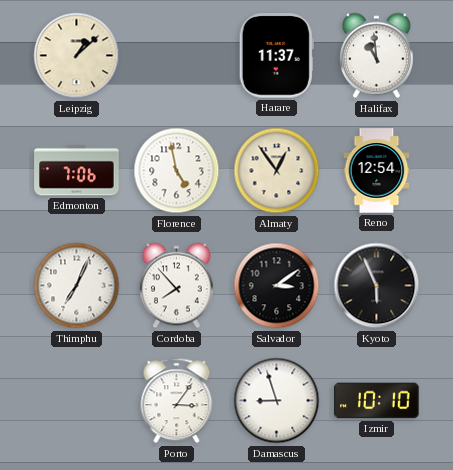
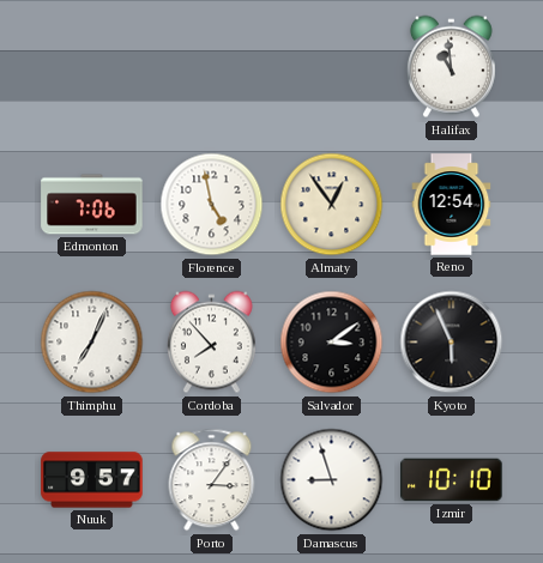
Leipzig: 1:08 -> none
Harare: 11:37 -> none
Nuuk: none -> 9:57
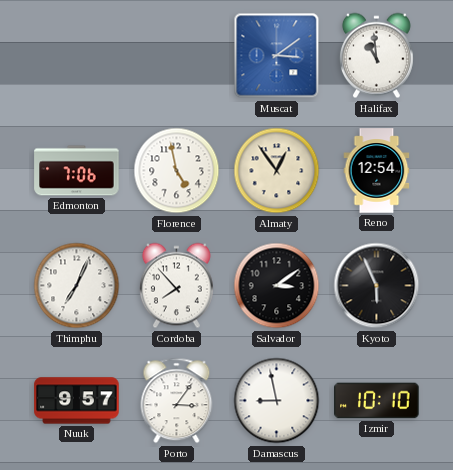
Muscat: none -> 3:09
Damascus: 8:57 -> 8:58
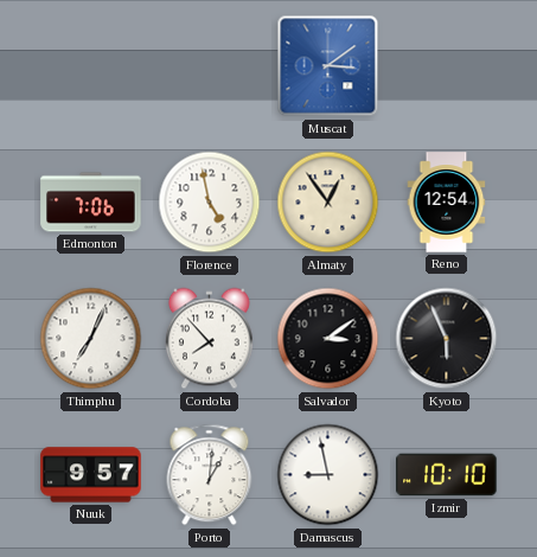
Halifax: 10:59 -> none
Porto: 3:06 -> 1:01
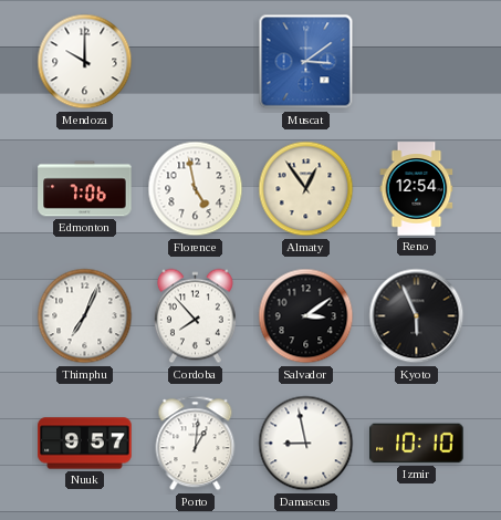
Mendoza: none -> 10:00
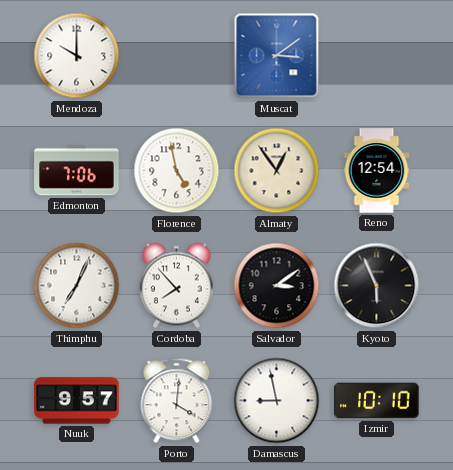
Porto: 1:01 -> 4:01
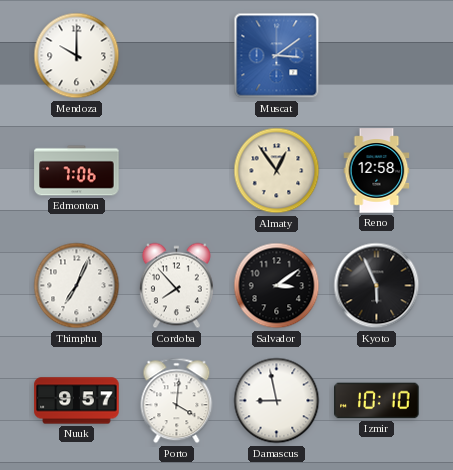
Florence: 4:58 -> none
Reno: 12:54 -> 12:58
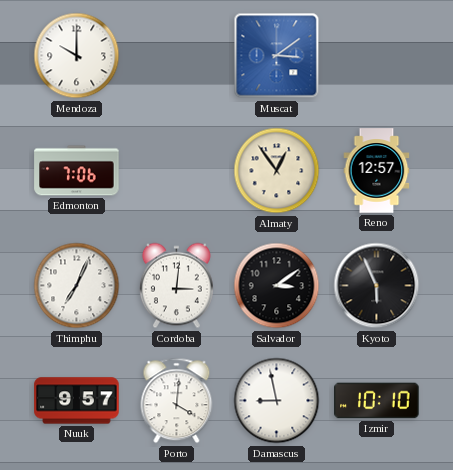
Reno: 12:58 -> 12:57
Cordoba: 7:53 -> 3:01
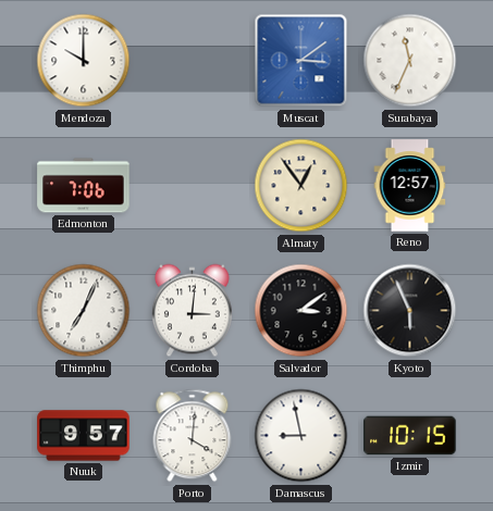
Surabaya: none -> 11:34
Izmir: 10:10 -> 10:15
